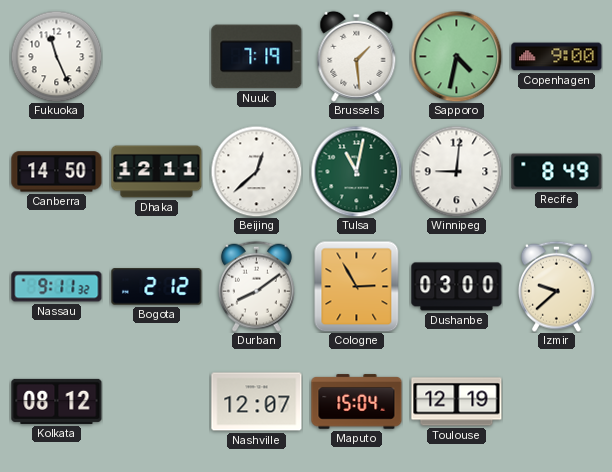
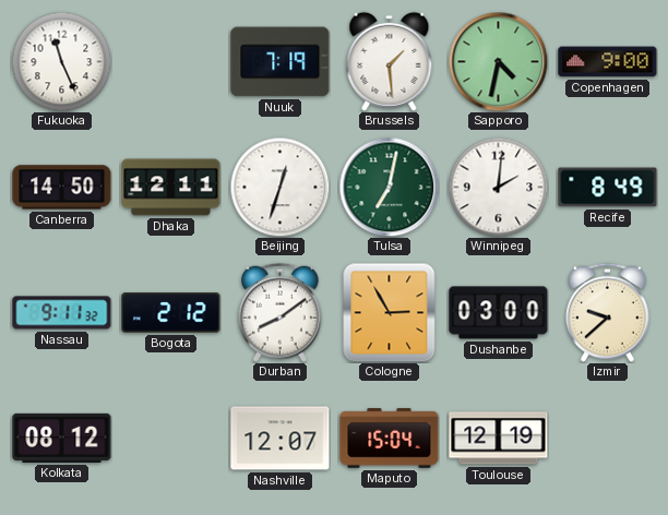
Beijing: 12:38 -> 12:33
Tulsa: 11:02 -> 7:02
Winnipeg: 9:01 -> 2:01
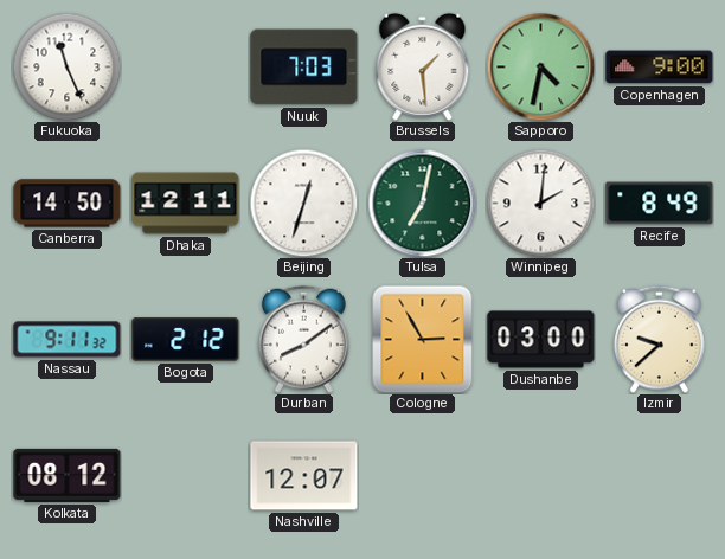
Nuuk: 7:19 -> 7:03
Maputo: 15:04 -> none
Toulouse: 12:19 -> none
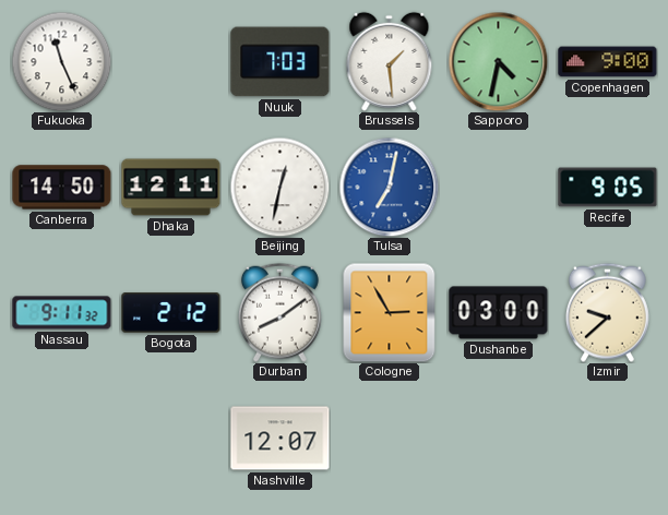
Beijing: 12:33 -> 12:32
Tulsa dial: green -> blue
Winnipeg: 2:01 -> none
Recife: 8:49 -> 9:05
Kolkata: 08:12 -> none
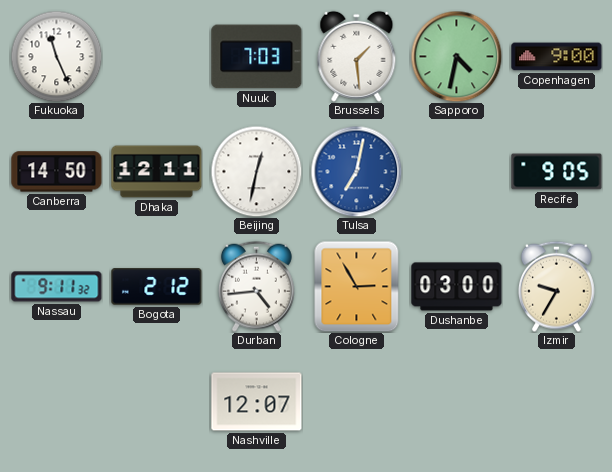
Durban: 8:09 -> 4:44
Izmir: 9:38 -> 9:35
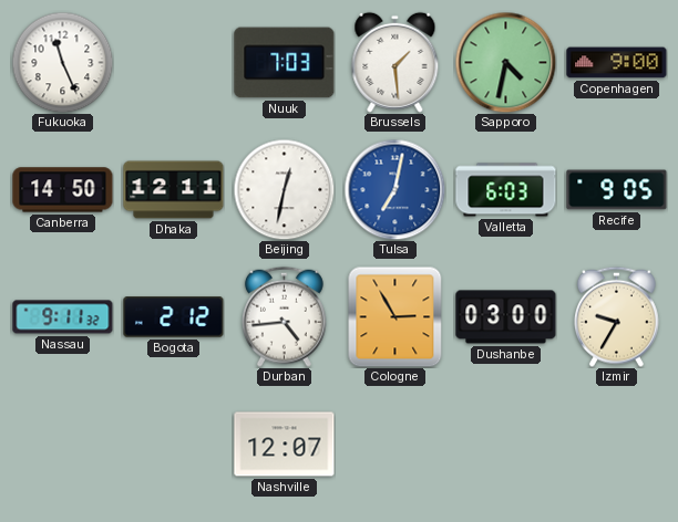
Valletta: none -> 6:03
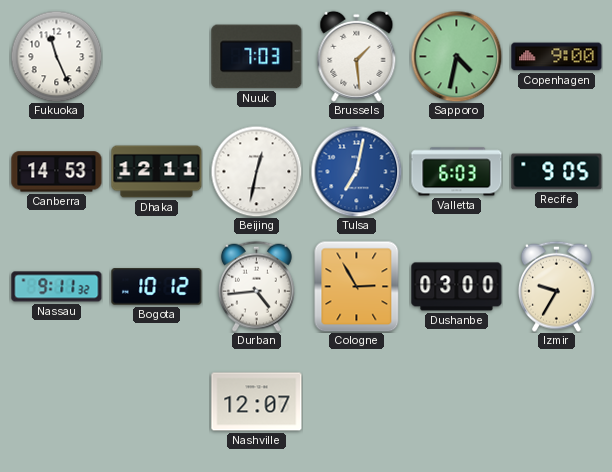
Canberra: 14:50 -> 14:53
Bogota: 2:12 -> 10:12
